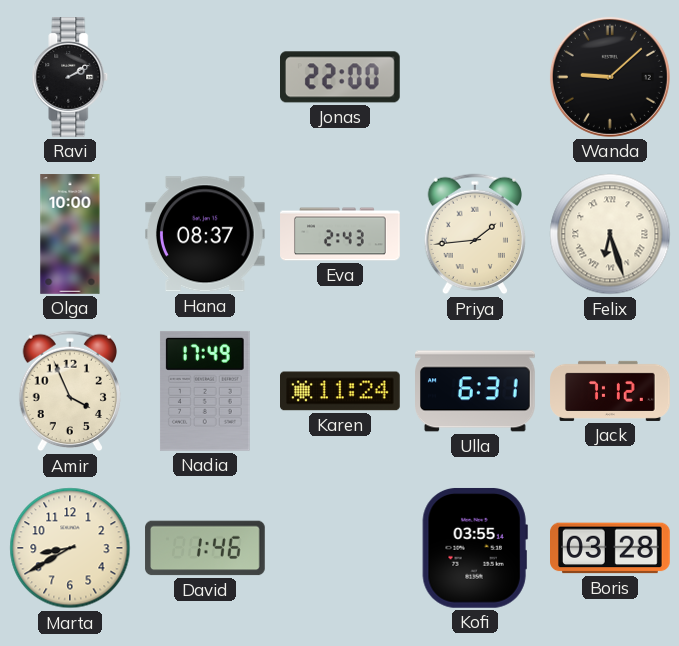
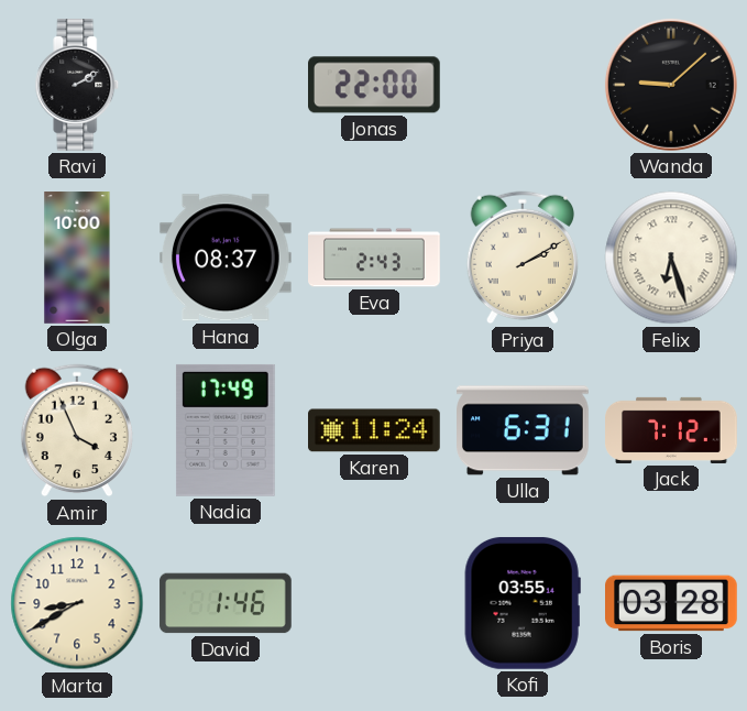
Priya: 1:44 -> 2:10
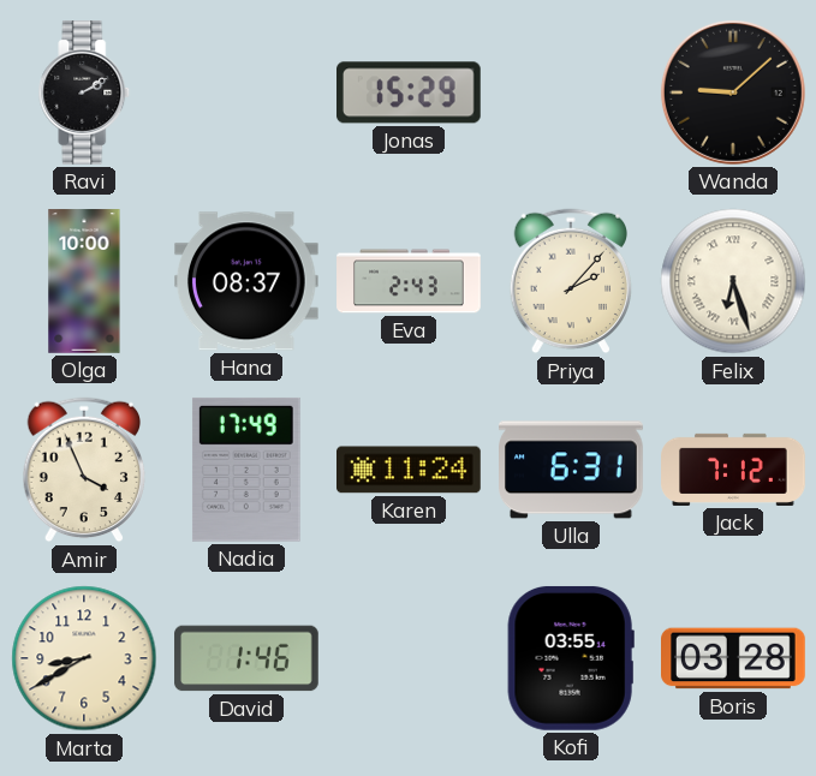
Jonas: 22:00 -> 15:29
Priya: 2:10 -> 2:07
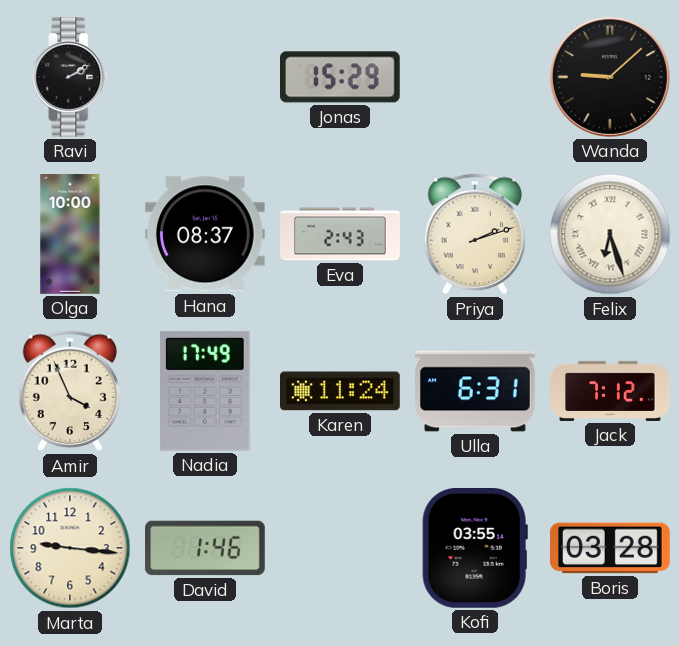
Priya: 2:07 -> 2:12
Marta: 8:40 -> 9:16
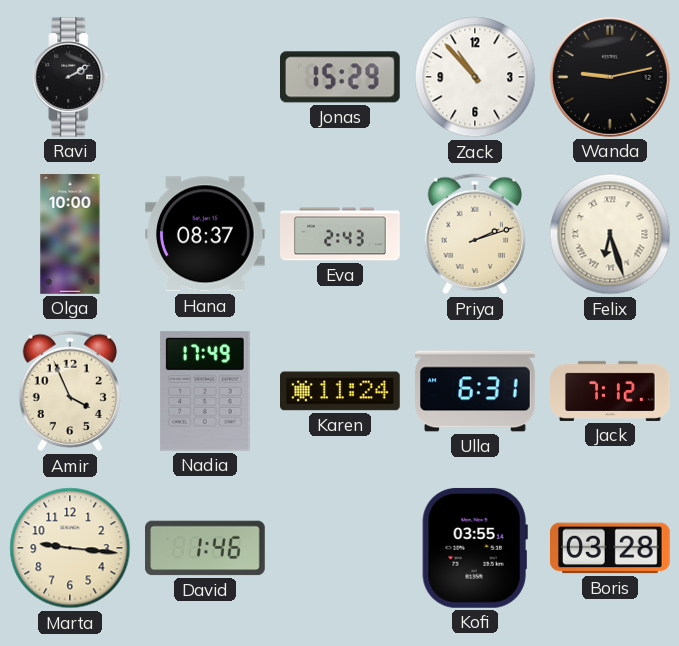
Zack: none -> 10:53
Wanda: 9:08 -> 9:13
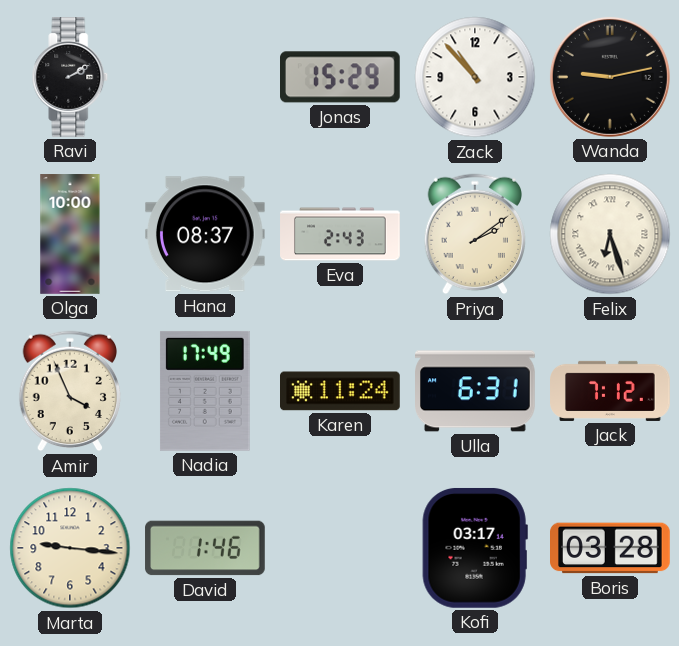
Priya: 2:12 -> 2:09
Kofi: 03:55 -> 03:17
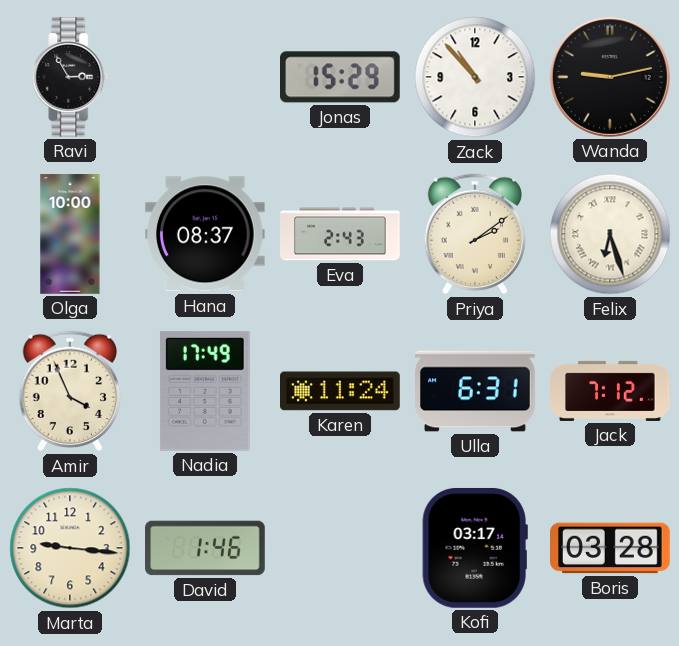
Ravi: 2:10 -> 2:55
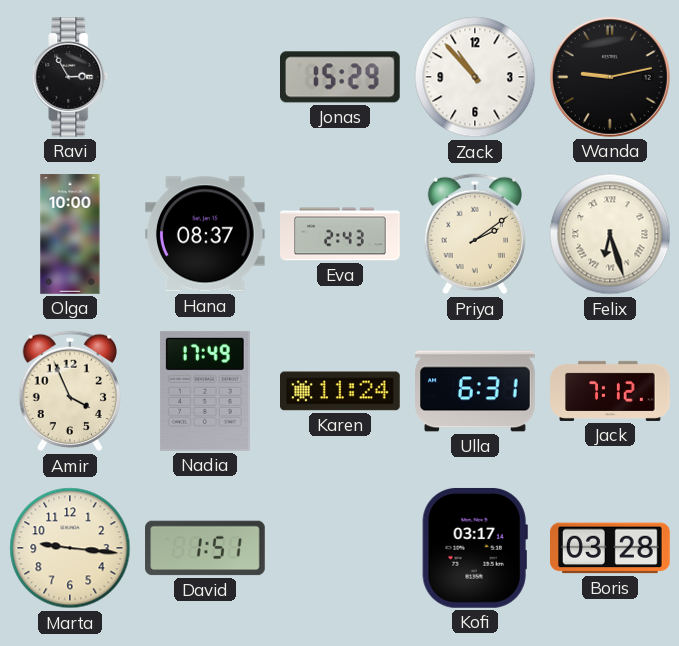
David: 1:46 -> 1:51
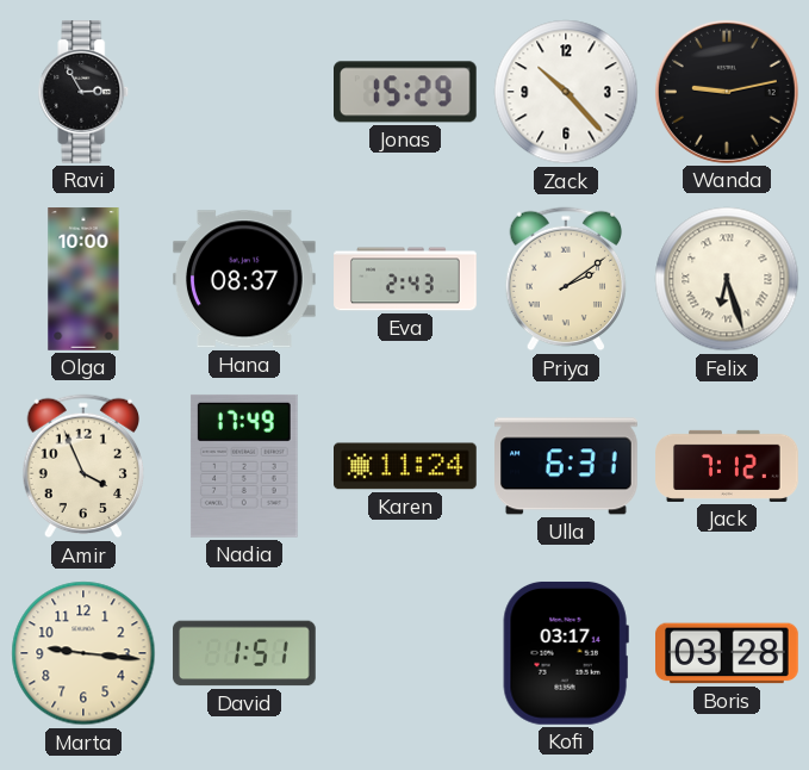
Zack: 10:53 -> 10:23
